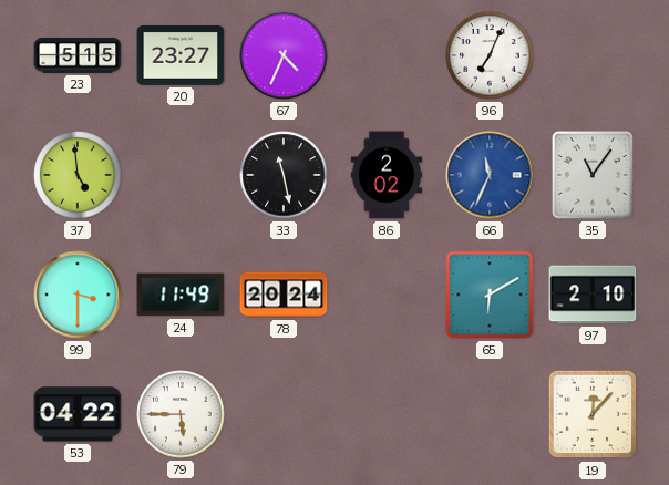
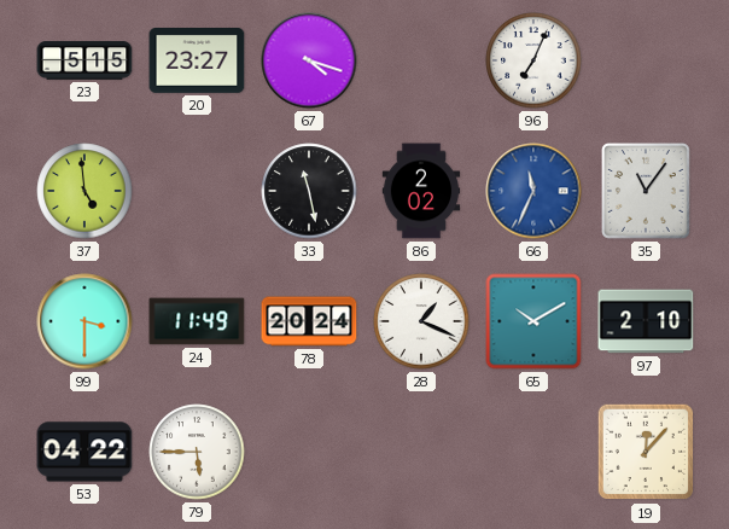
67: 4:34 -> 4:18
28: none -> 1:19
65: 6:10 -> 10:10
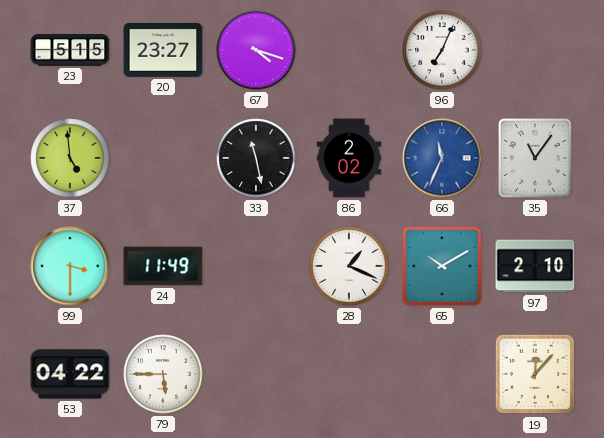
78: 20:24 -> none
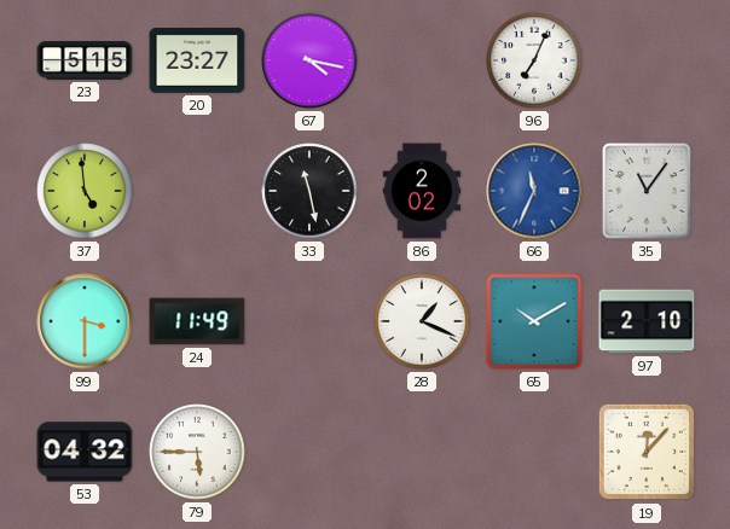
67: 4:18 -> 4:17
53: 04:22 -> 04:32
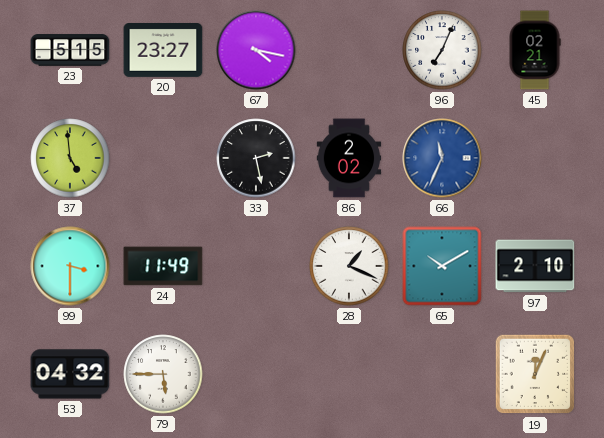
45: none -> 02:21
33: 11:28 -> 2:28
35: 11:06 -> none
19: 12:07 -> 12:04
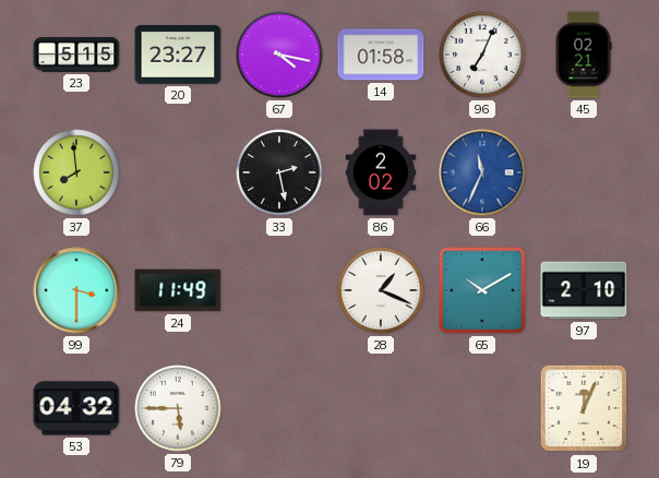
14: none -> 01:58
37: 4:59 -> 7:59
